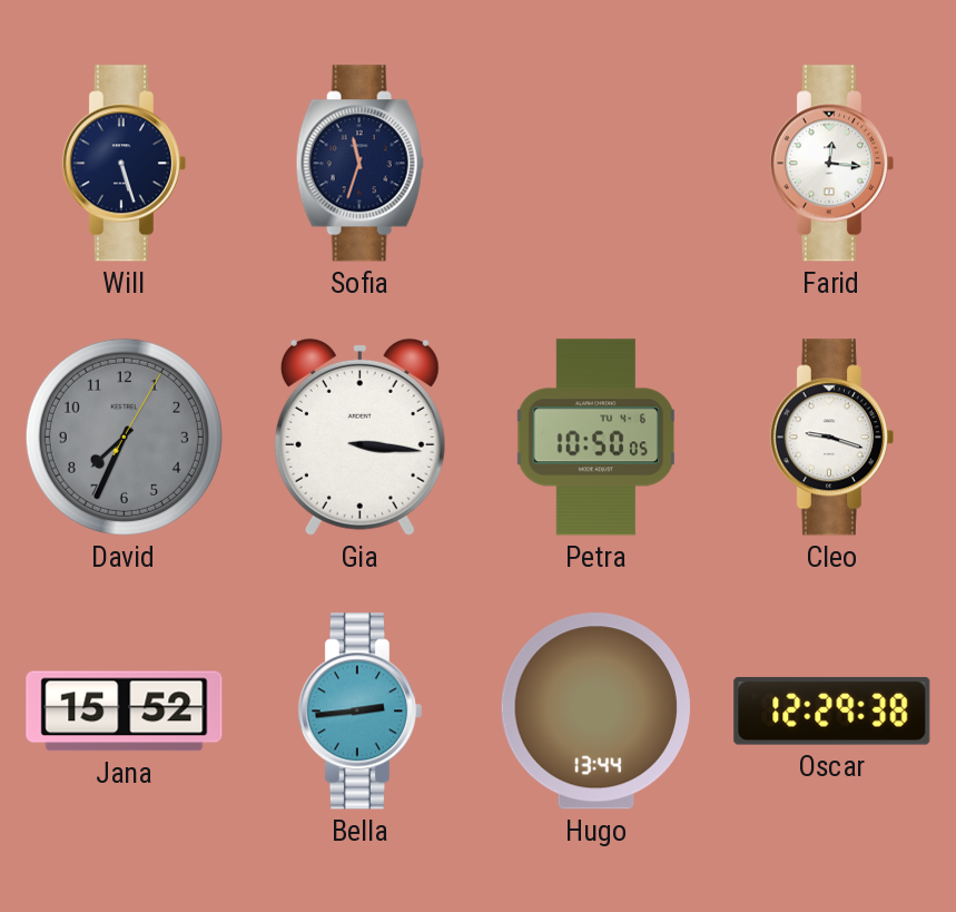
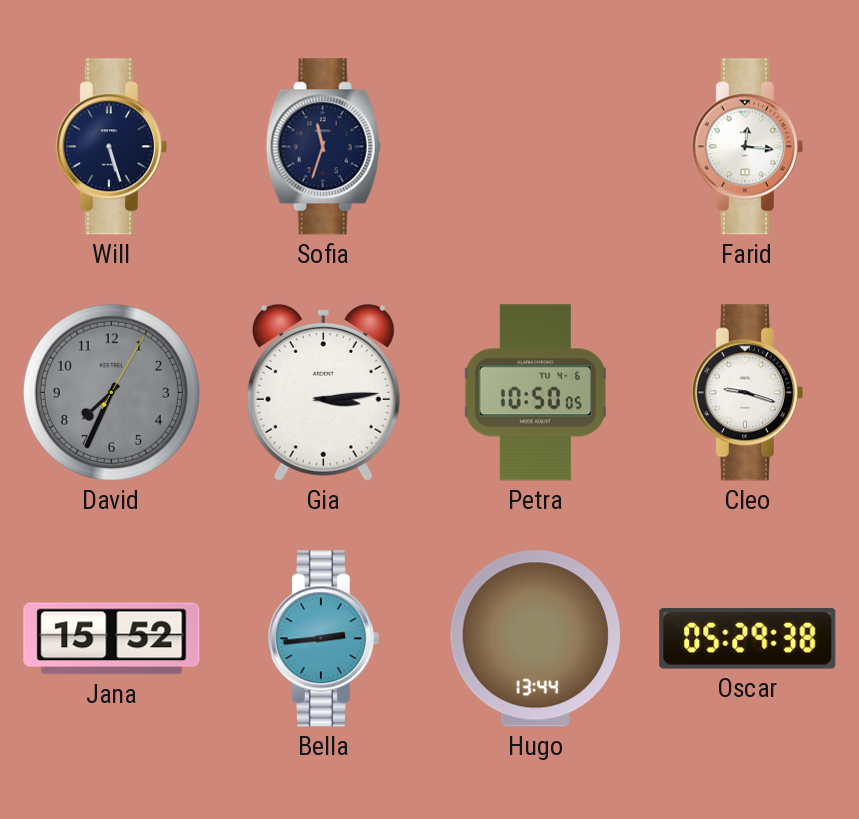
Gia: 3:16 -> 3:14
Oscar: 12:29 -> 05:29
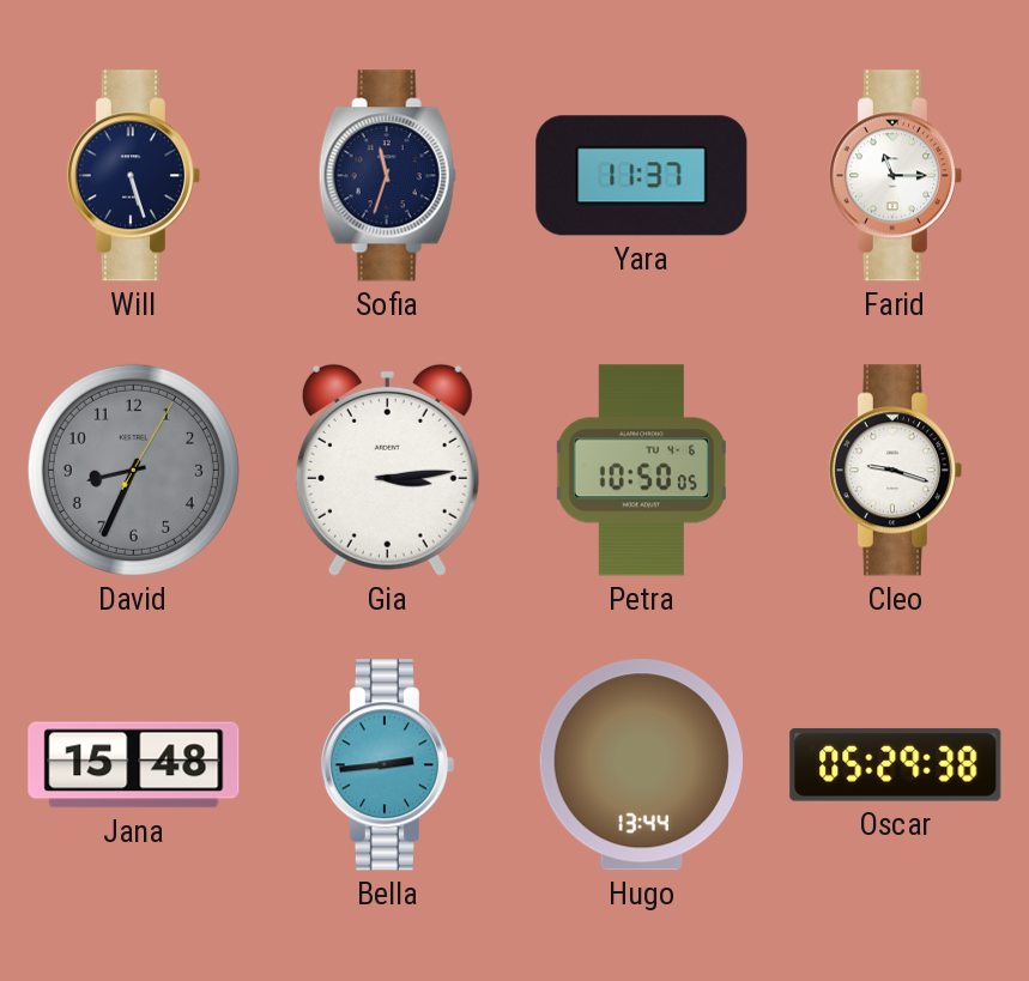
Yara: none -> 11:37
Farid: 12:16 -> 11:15
David: 7:34 -> 8:34
Jana: 15:52 -> 15:48
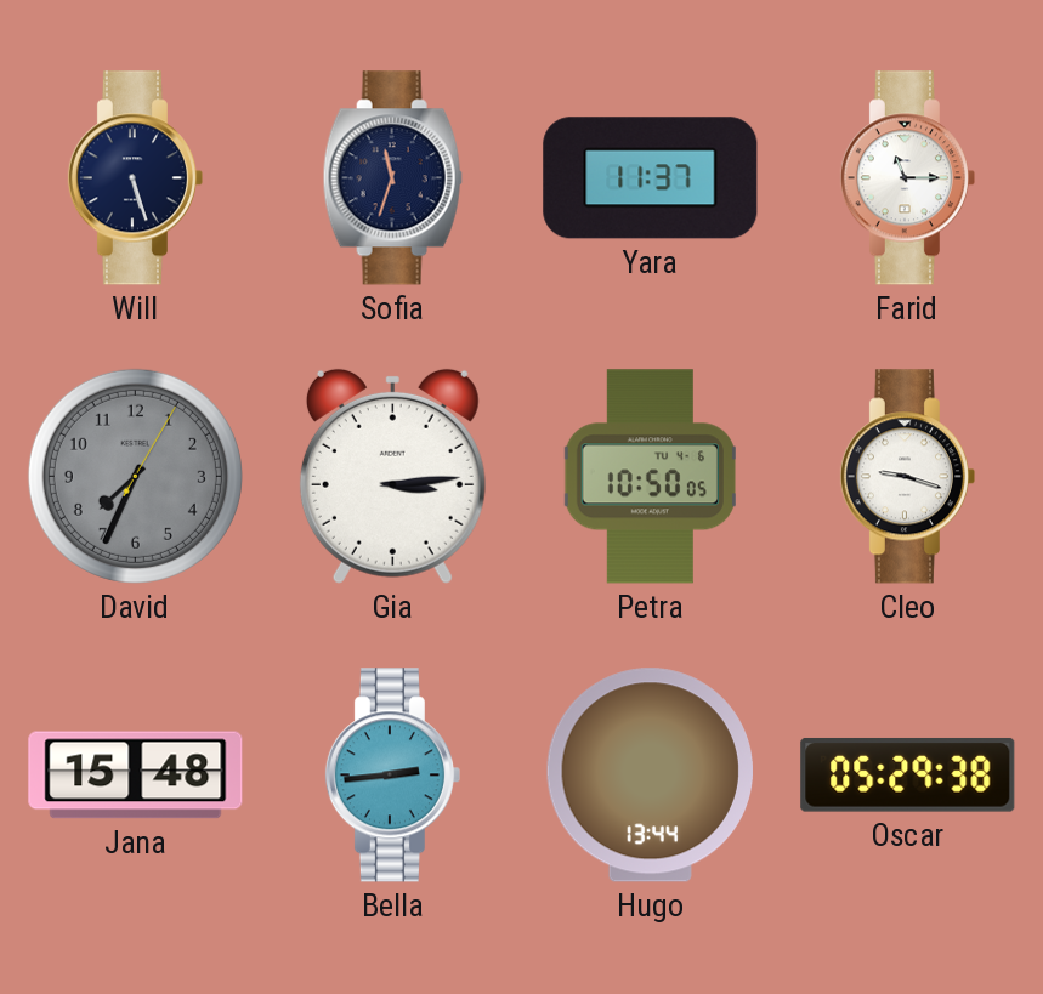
David: 8:34 -> 7:34
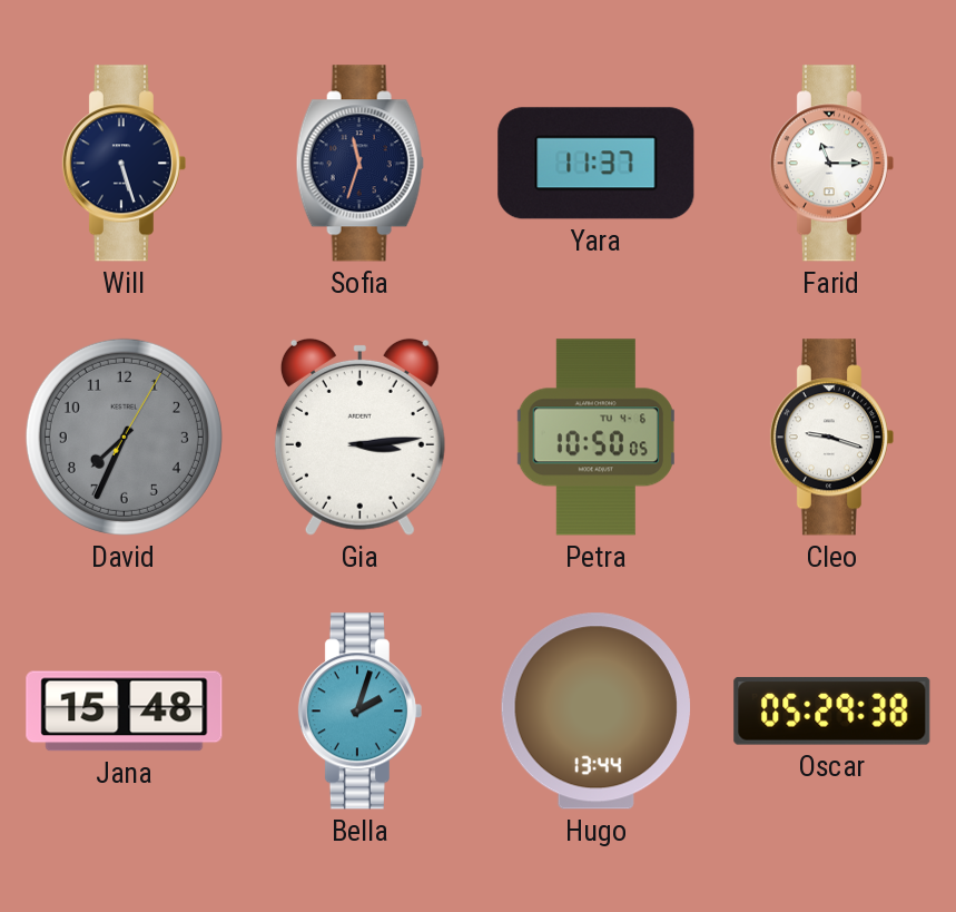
Bella: 2:44 -> 2:03
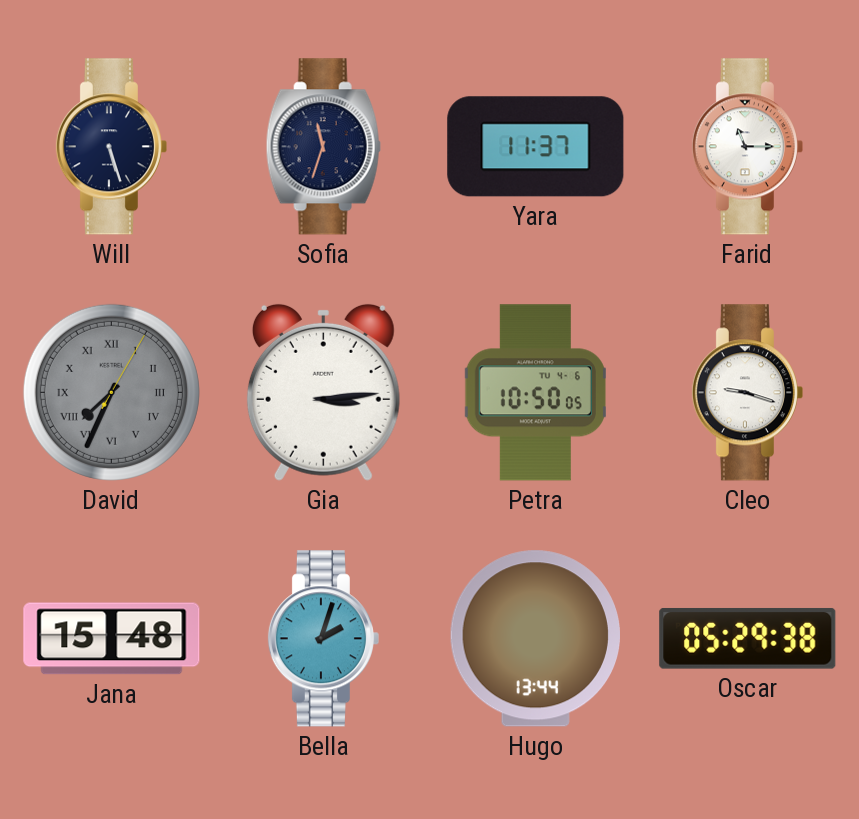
David numerals: Arabic -> Roman
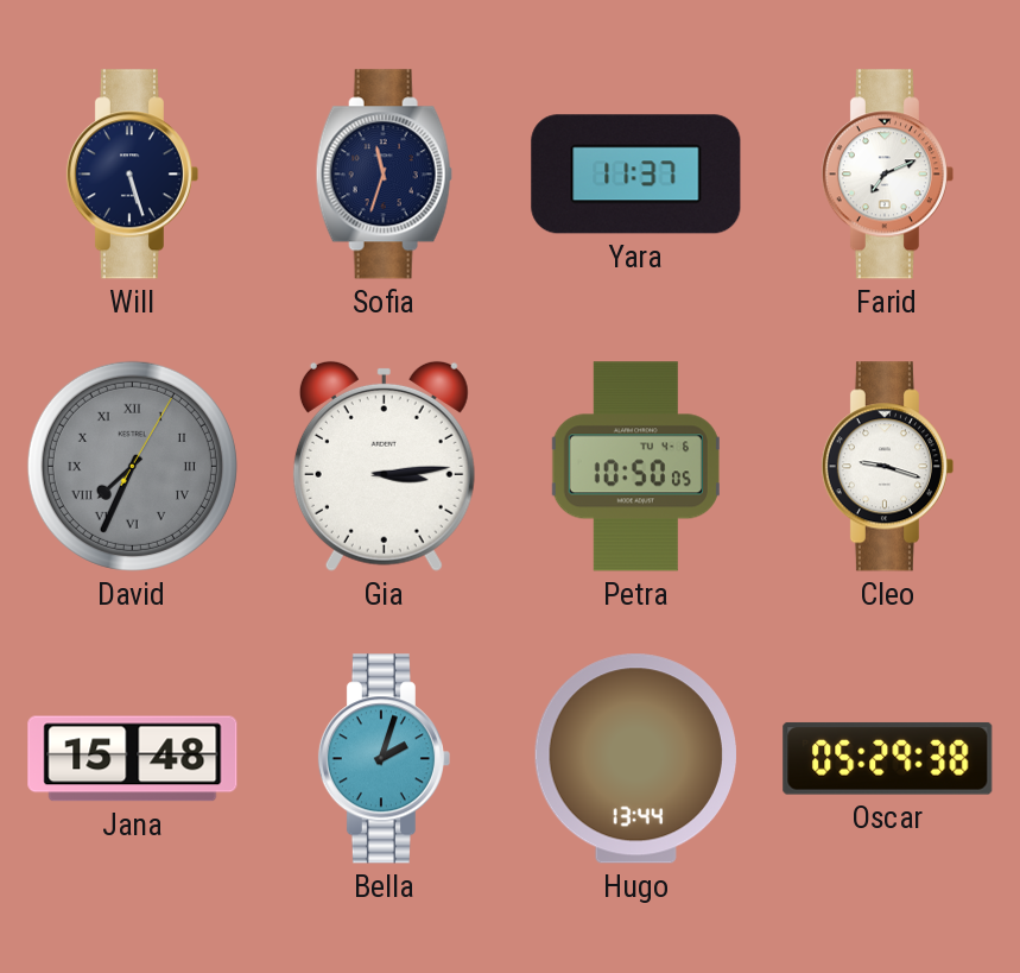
Farid: 11:15 -> 7:11
